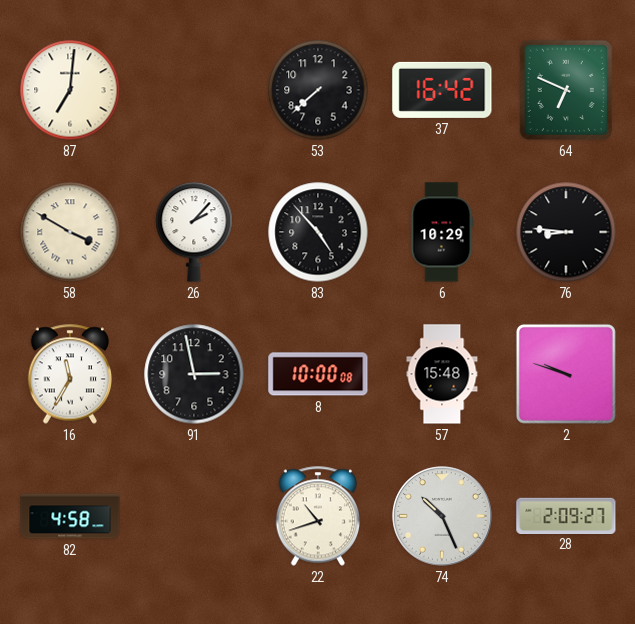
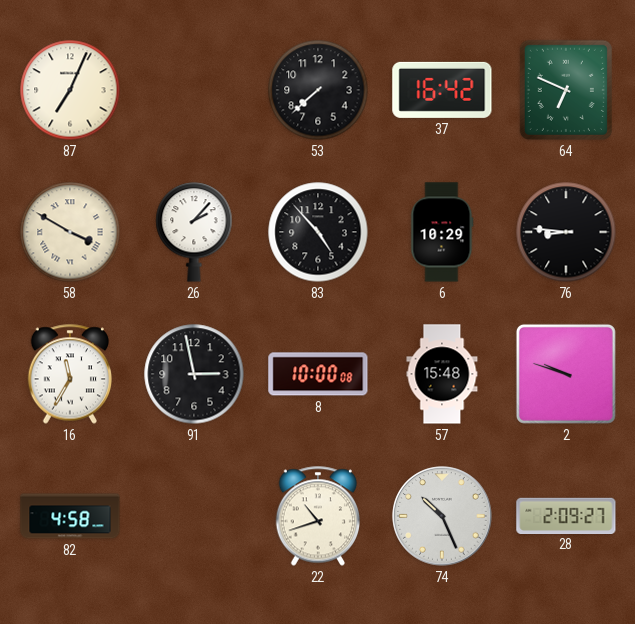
87: 7:01 -> 7:04
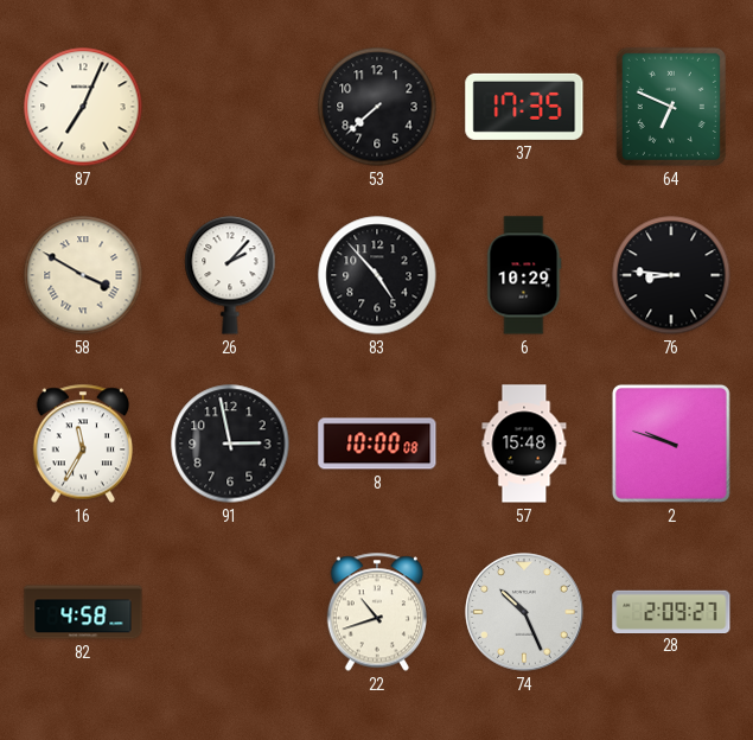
37: 16:42 -> 17:35
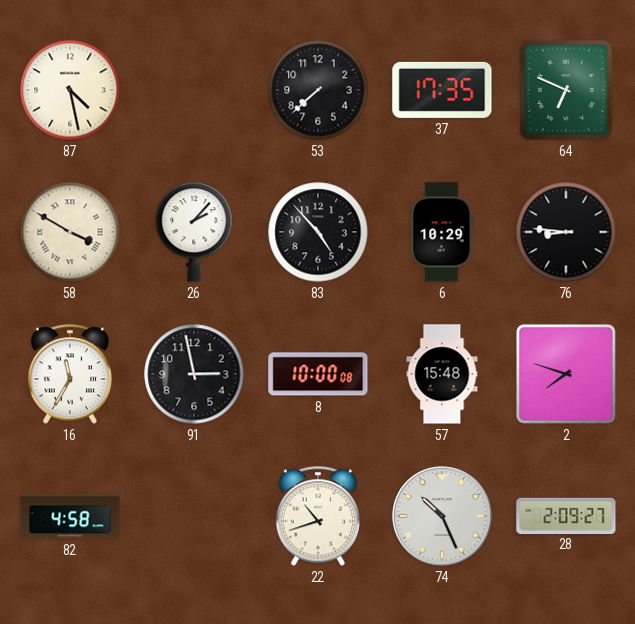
87: 7:04 -> 4:28
2: 9:48 -> 7:48
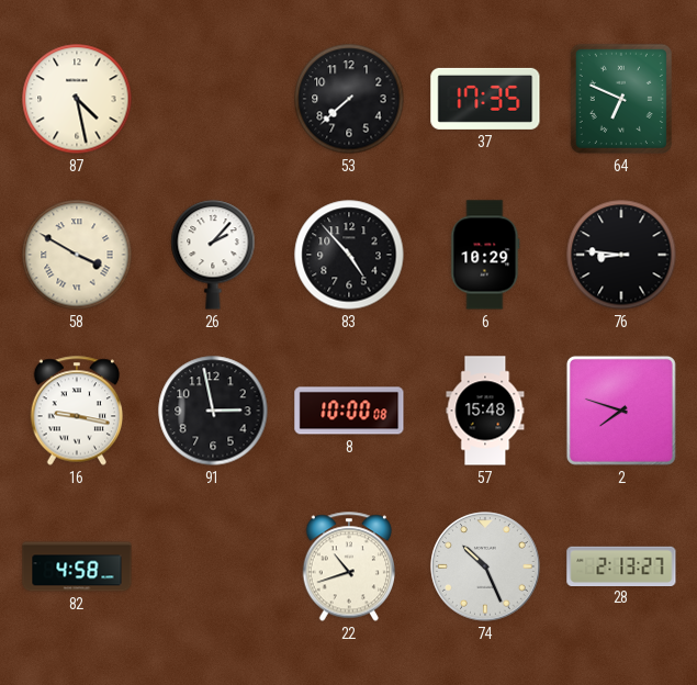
16: 11:35 -> 9:17
28: 2:09 -> 2:13
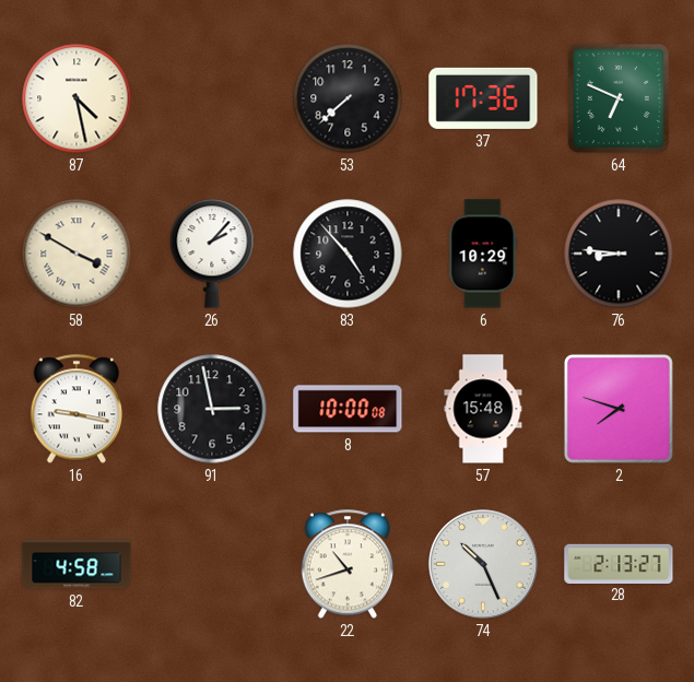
37: 17:35 -> 17:36
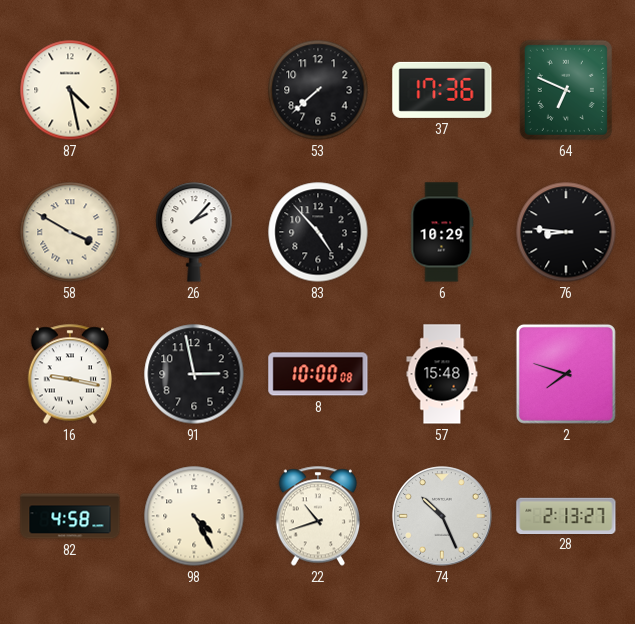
98: none -> 4:25
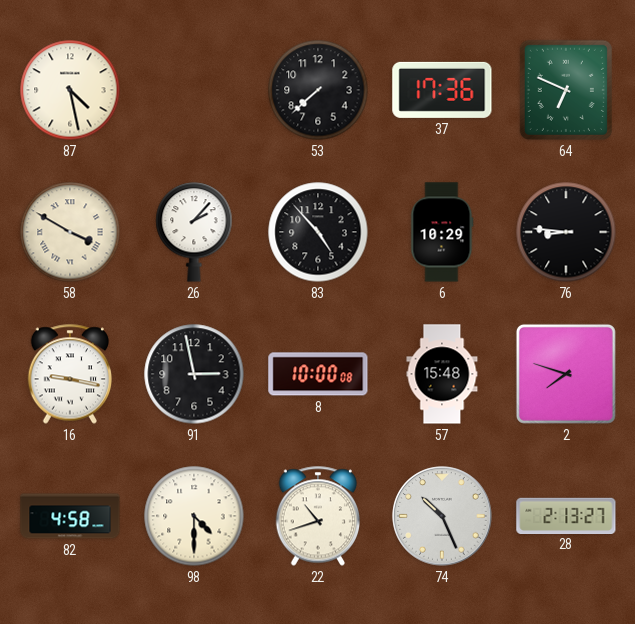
98: 4:25 -> 4:30
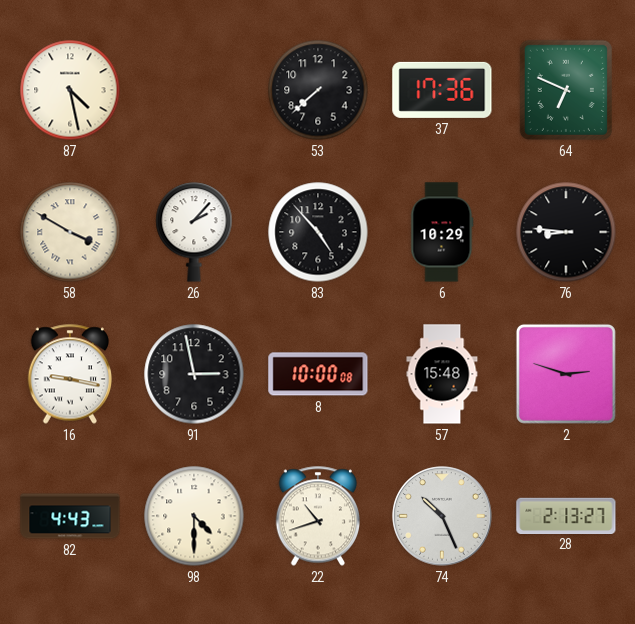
2: 7:48 -> 2:48
82: 4:58 -> 4:43
